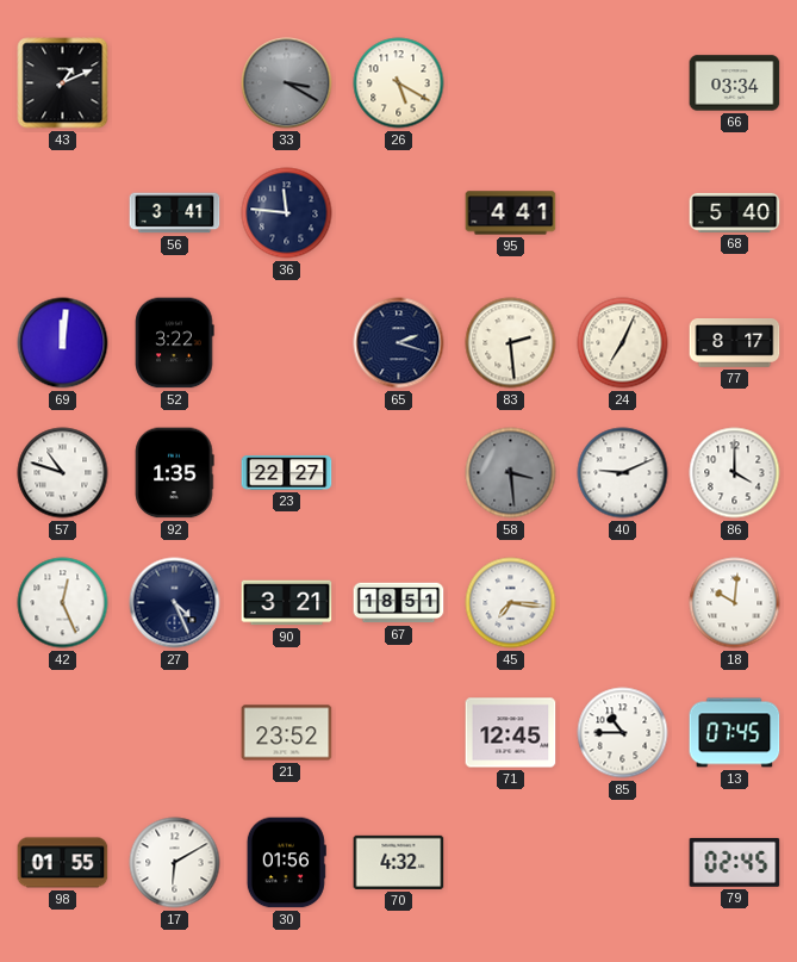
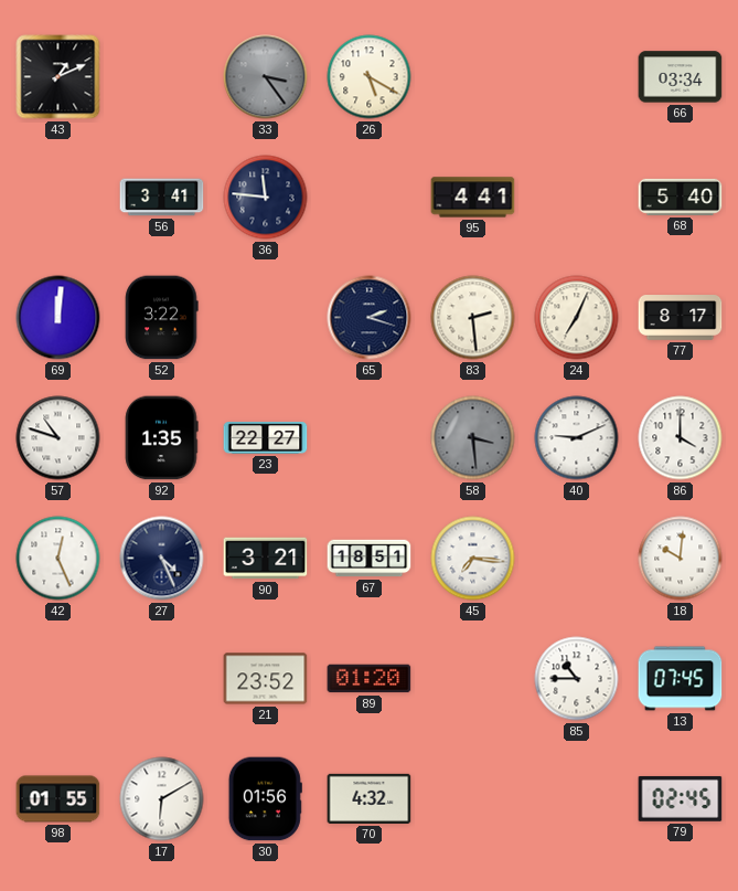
33: 3:20 -> 3:24
89: none -> 01:20
71: 12:45 -> none
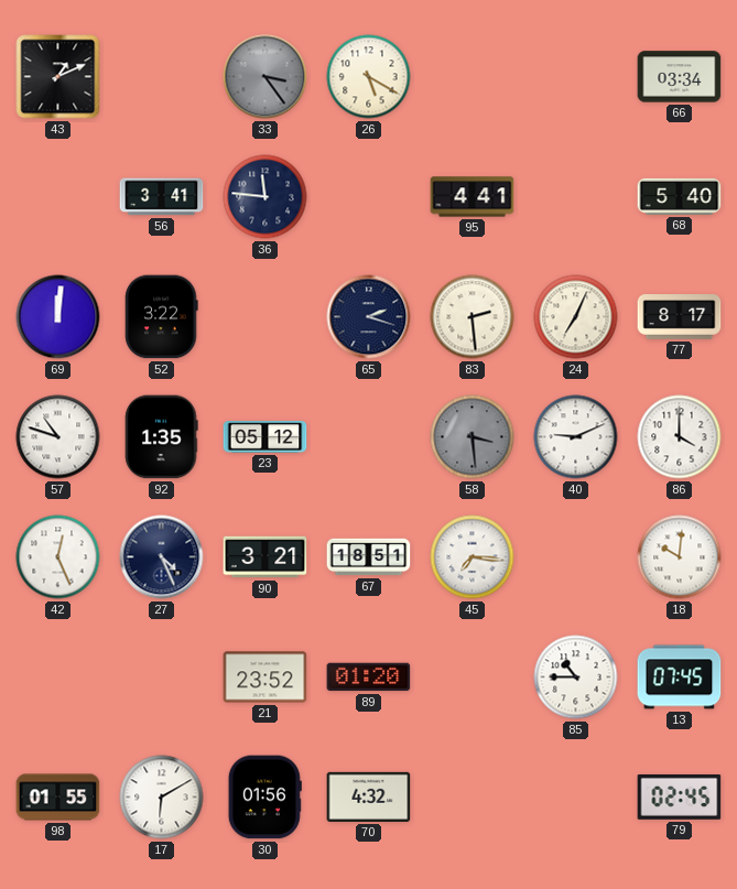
23: 22:27 -> 05:12
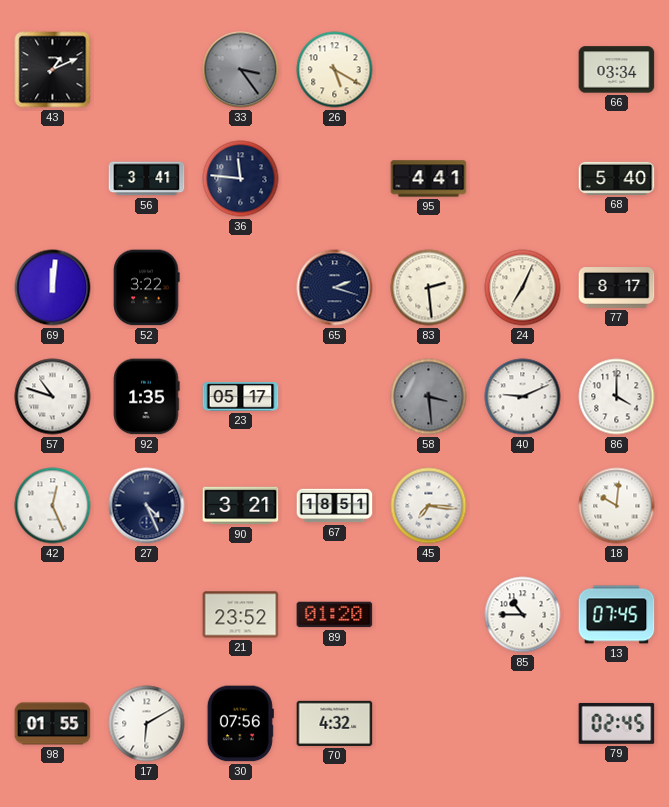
23: 05:12 -> 05:17
30: 01:56 -> 07:56
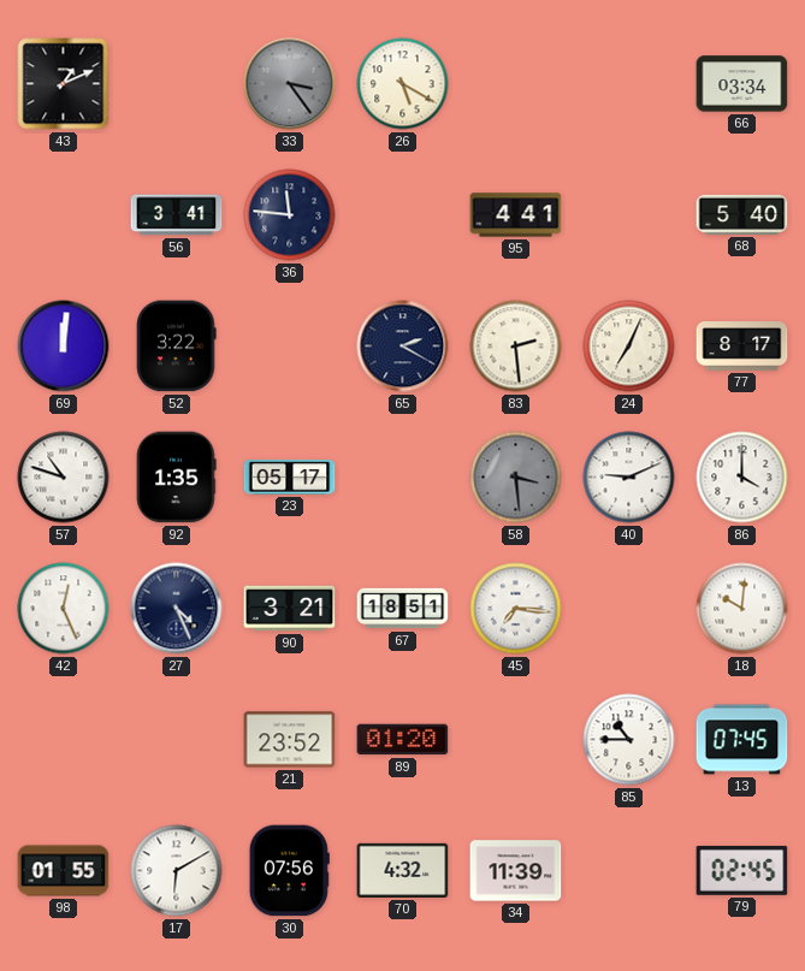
65: 2:18 -> 2:20
34: none -> 11:39
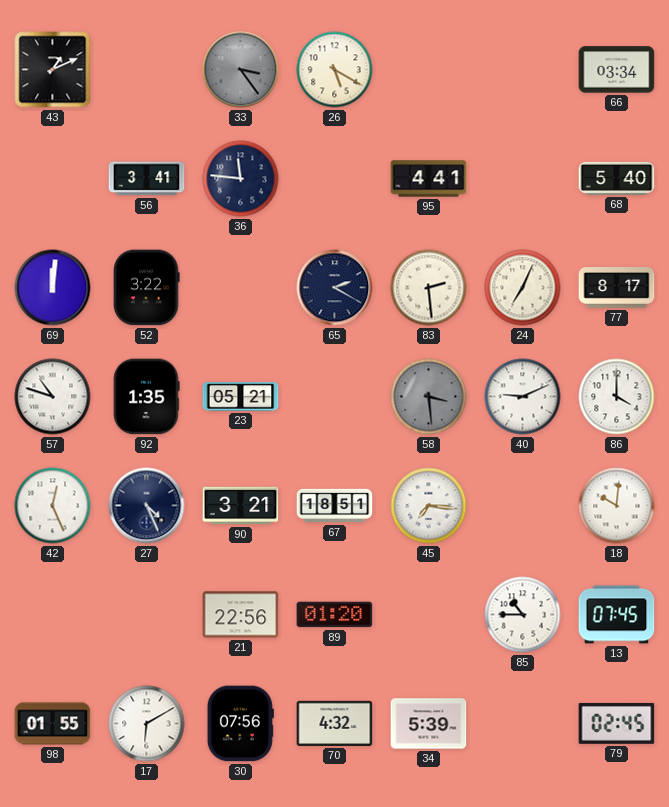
23: 05:17 -> 05:21
21: 23:52 -> 22:56
34: 11:39 -> 5:39
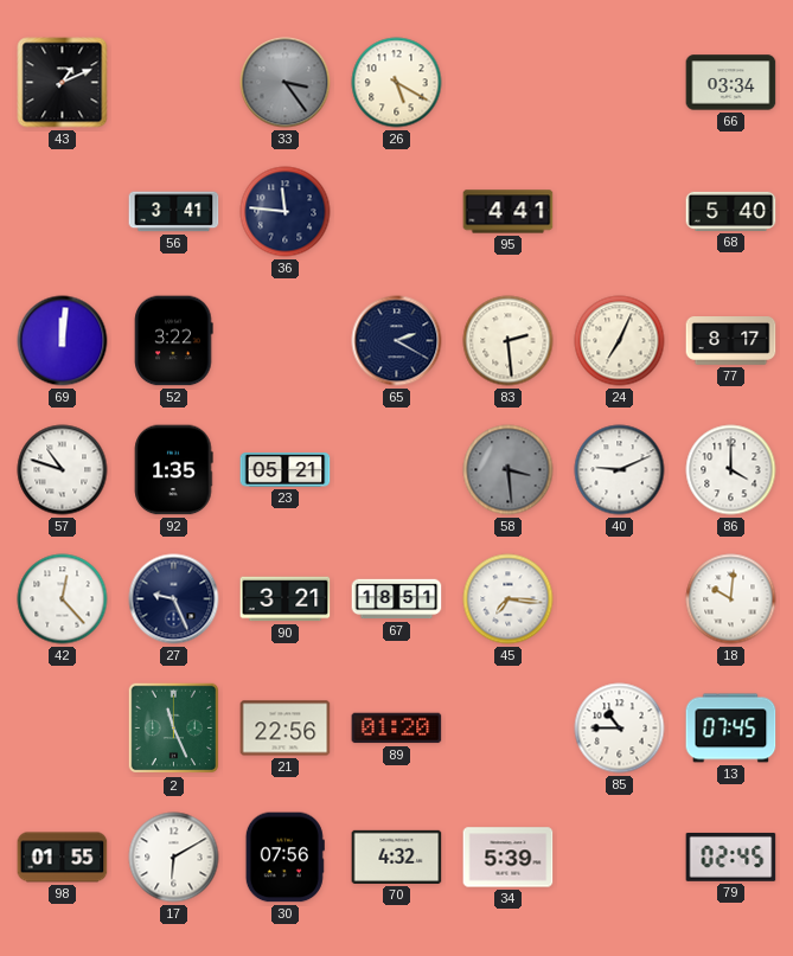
42: 12:26 -> 12:23
27: 4:26 -> 9:26
2: none -> 11:26
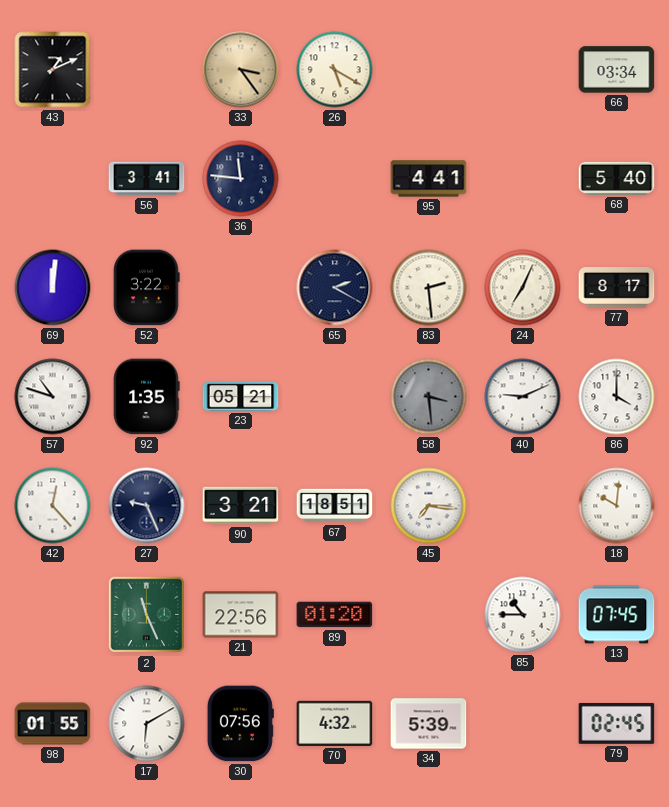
33 dial: grey -> champagne
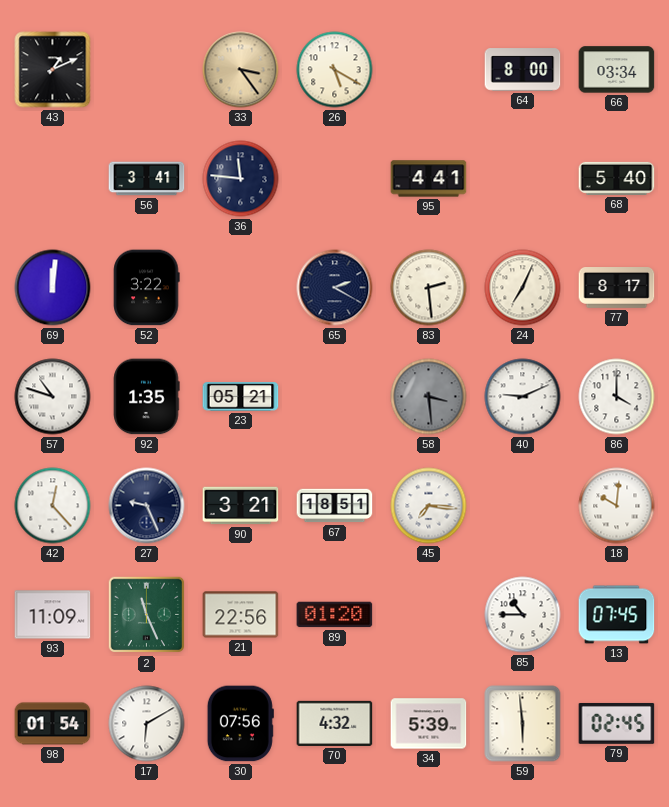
64: none -> 8:00
93: none -> 11:09
98: 01:55 -> 01:54
59: none -> 5:59
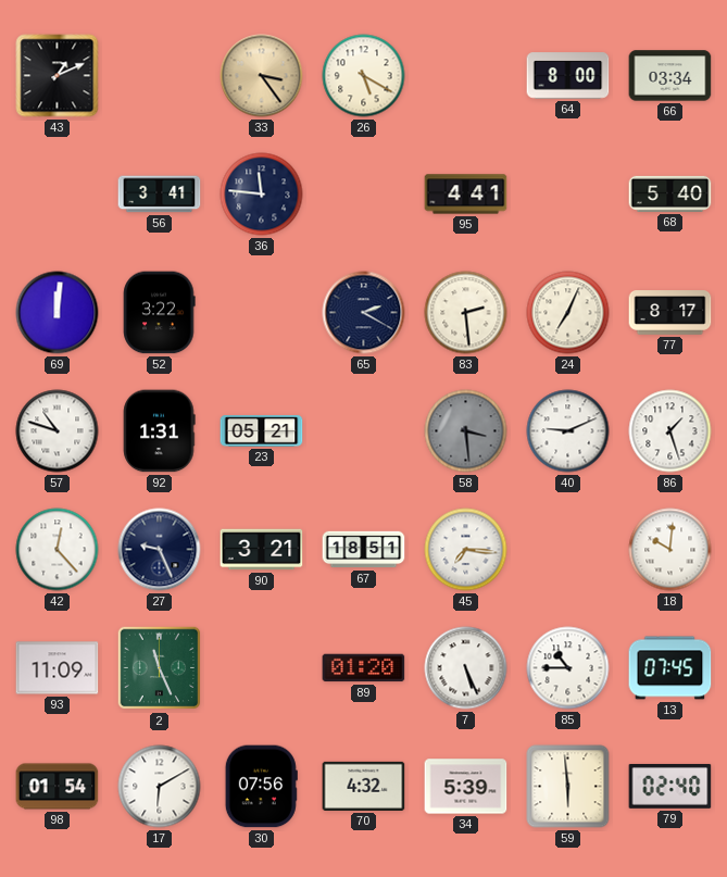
92: 1:35 -> 1:31
86: 4:00 -> 1:27
21: 22:56 -> none
7: none -> 5:26
79: 02:45 -> 02:40
